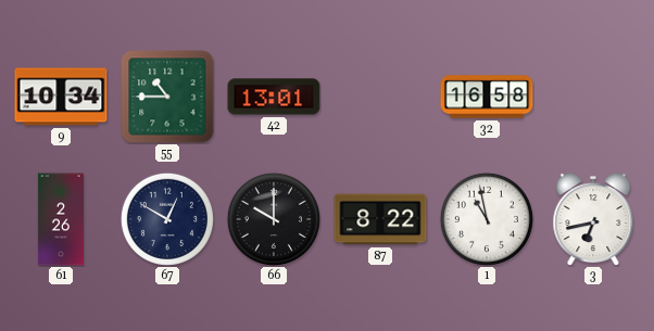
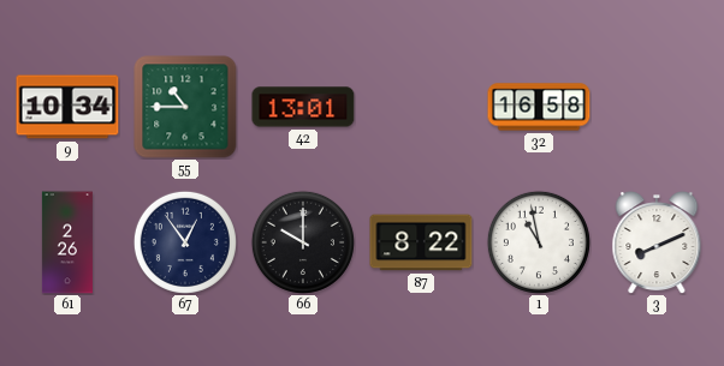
67: 12:50 -> 12:54
3: 6:43 -> 8:11
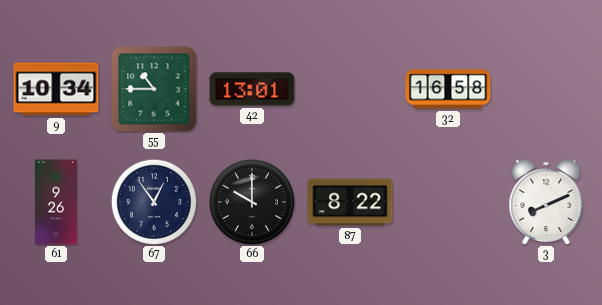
61: 2:26 -> 9:26
1: 10:58 -> none
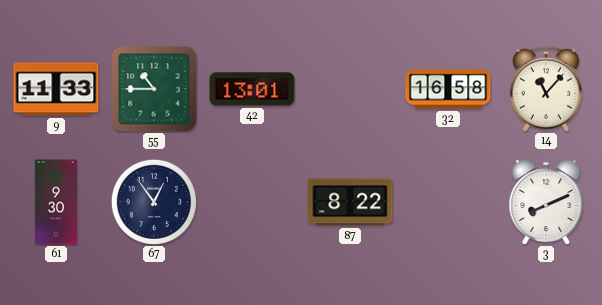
9: 10:34 -> 11:33
14: none -> 11:07
61: 9:26 -> 9:30
66: 10:00 -> none
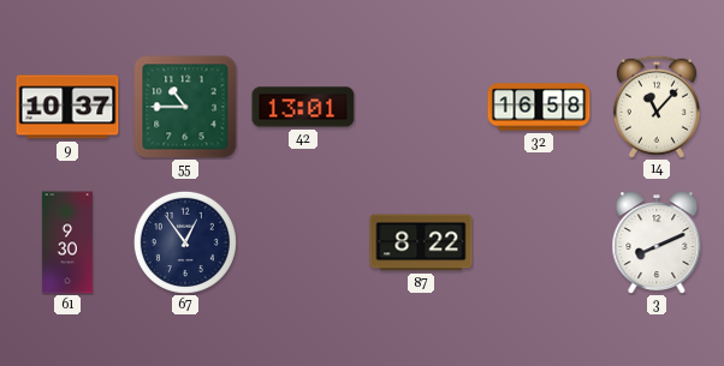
9: 11:33 -> 10:37
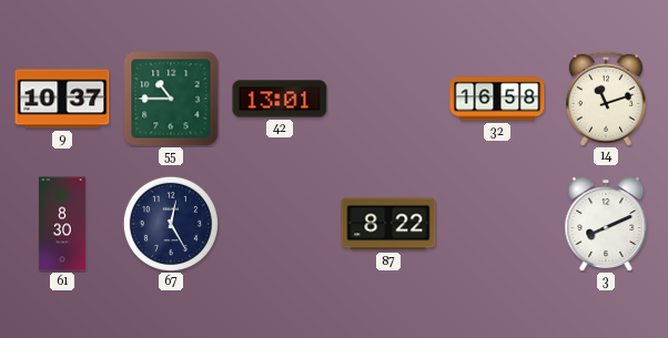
14: 11:07 -> 11:12
61: 9:30 -> 8:30
67: 12:54 -> 12:25
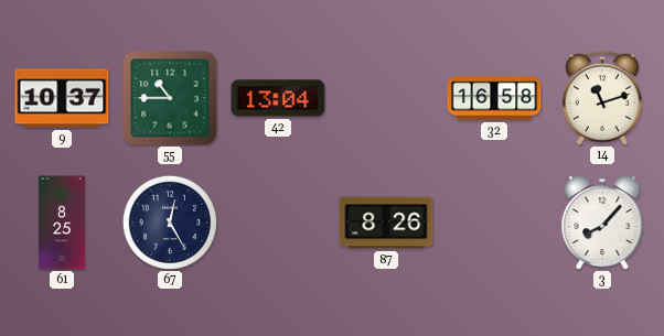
42: 13:01 -> 13:04
61: 8:30 -> 8:25
87: 8:22 -> 8:26
3: 8:11 -> 8:07
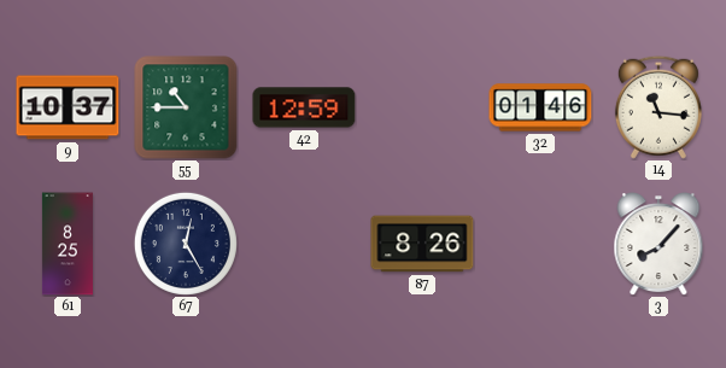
42: 13:04 -> 12:59
32: 16:58 -> 01:46
14: 11:12 -> 11:16
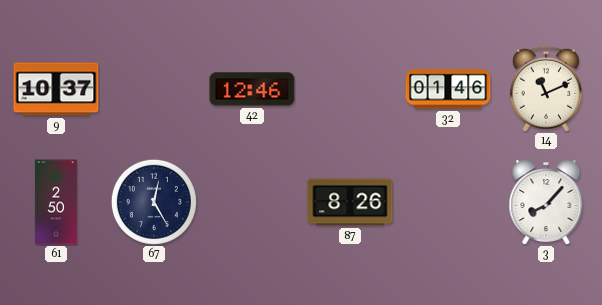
55: 10:45 -> none
42: 12:59 -> 12:46
14: 11:16 -> 11:11
61: 8:25 -> 2:50
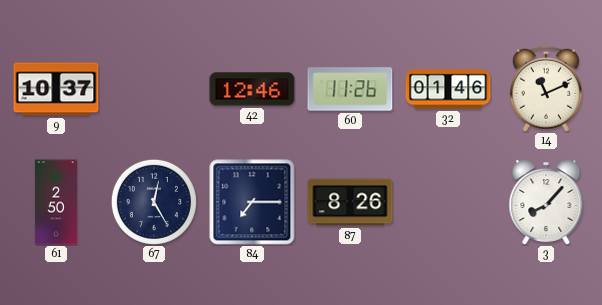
60: none -> 11:26
84: none -> 7:15
